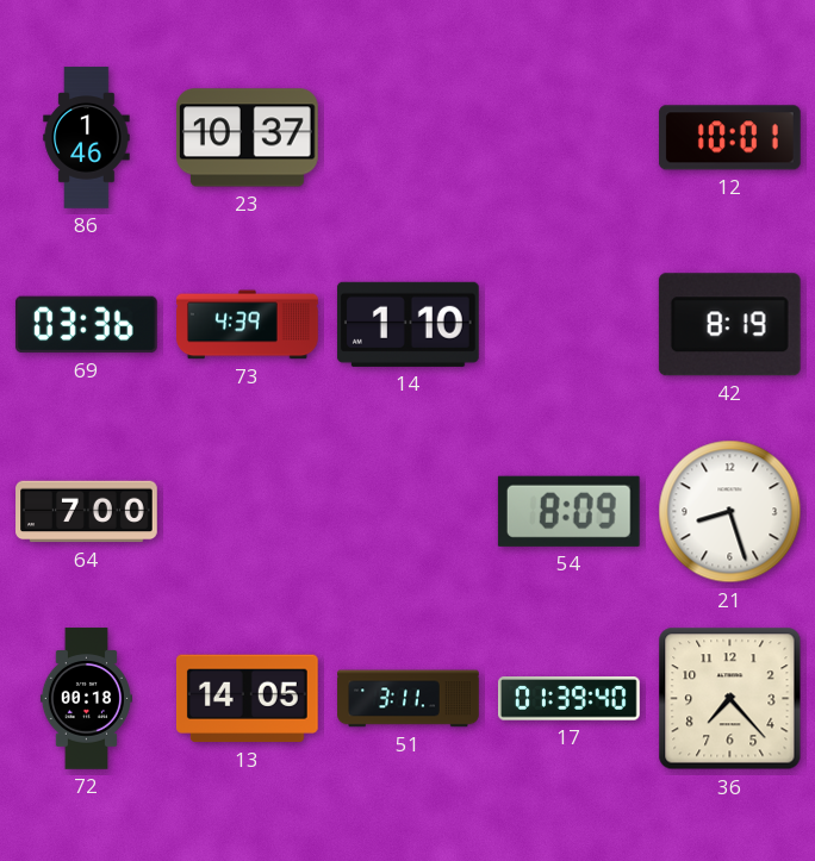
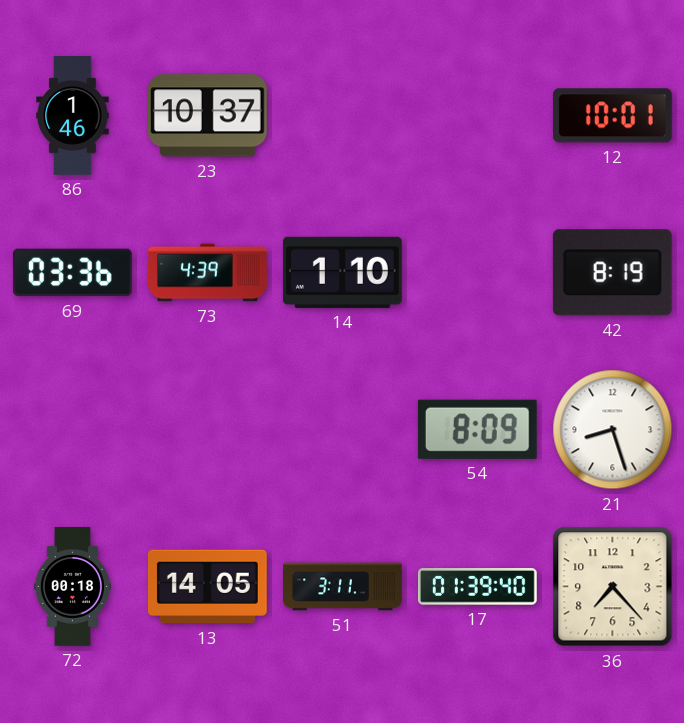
64: 7:00 -> none
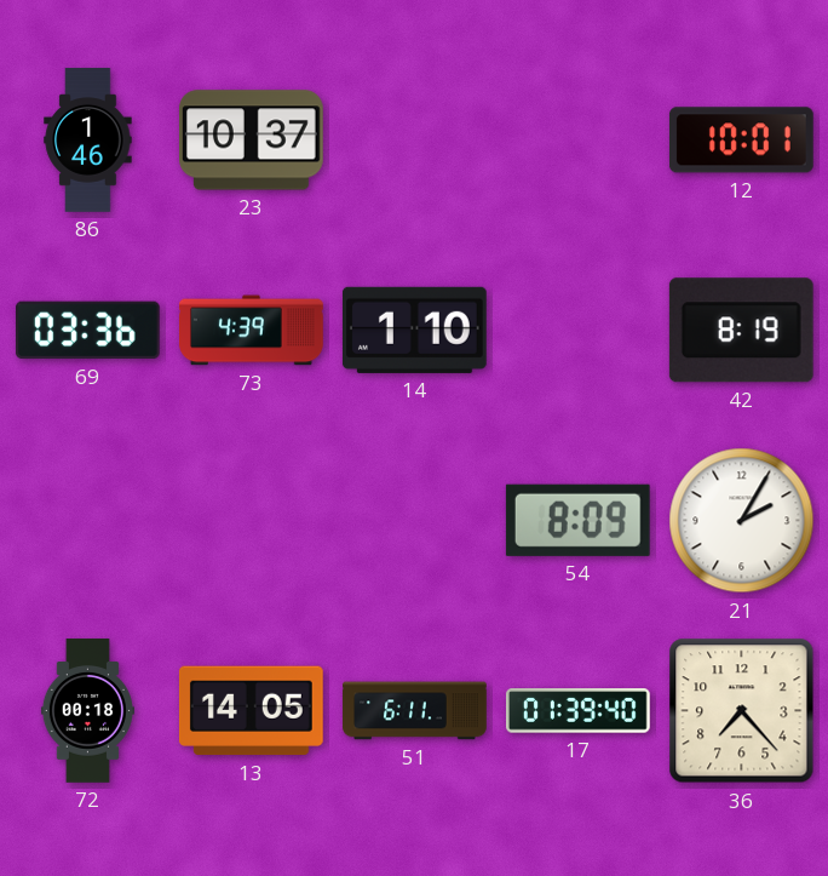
21: 8:27 -> 2:05
51: 3:11 -> 6:11
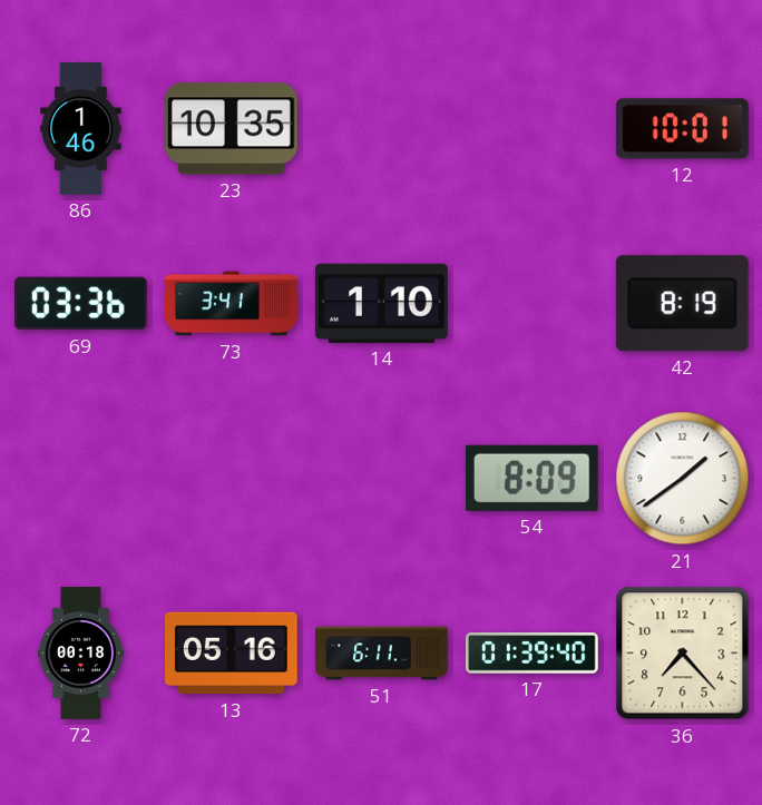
23: 10:37 -> 10:35
73: 4:39 -> 3:41
21: 2:05 -> 1:39
13: 14:05 -> 05:16
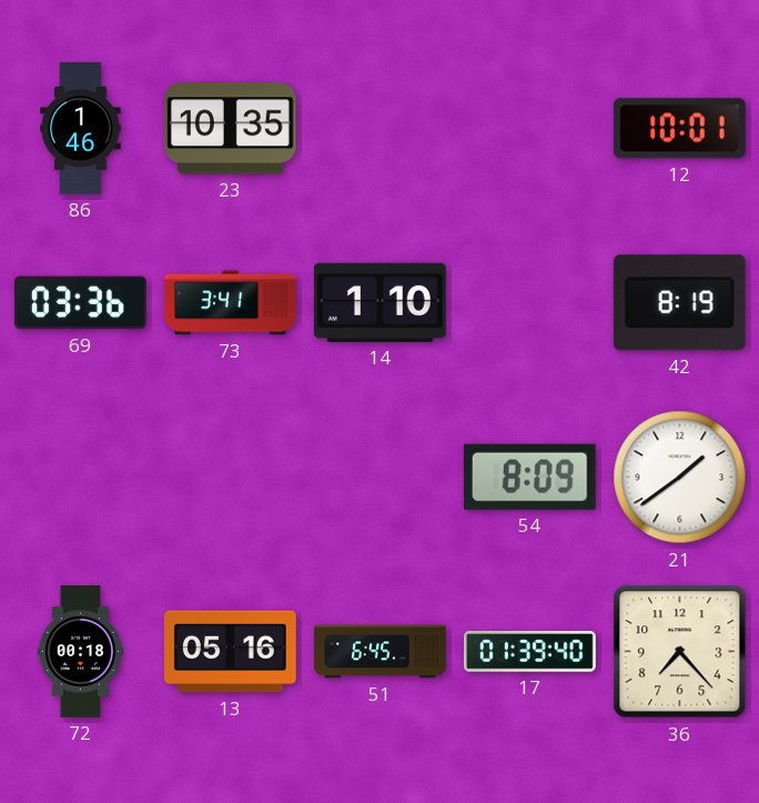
51: 6:11 -> 6:45
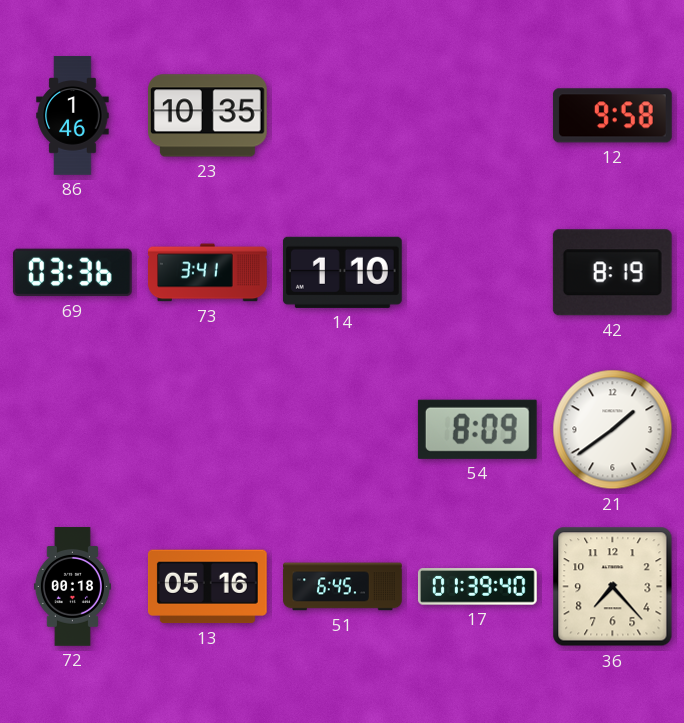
12: 10:01 -> 9:58
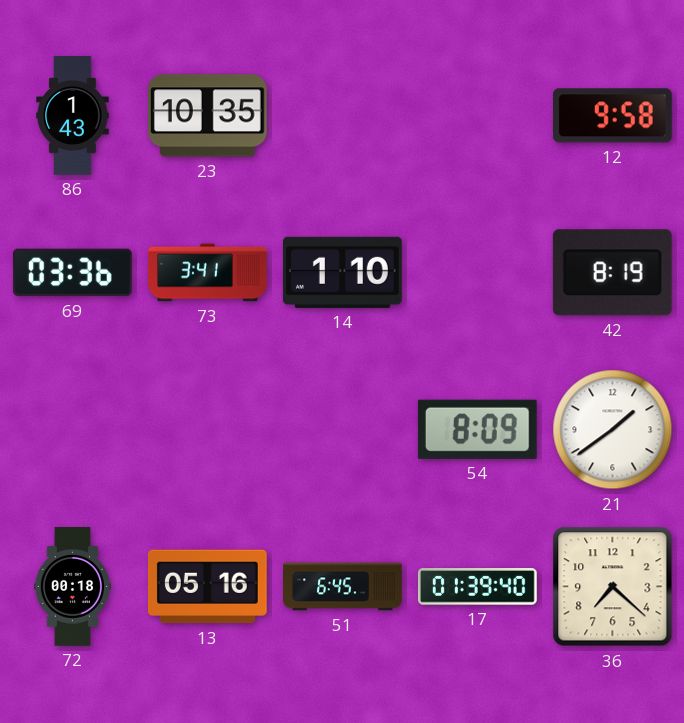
86: 1:46 -> 1:43
36: 7:23 -> 7:22
